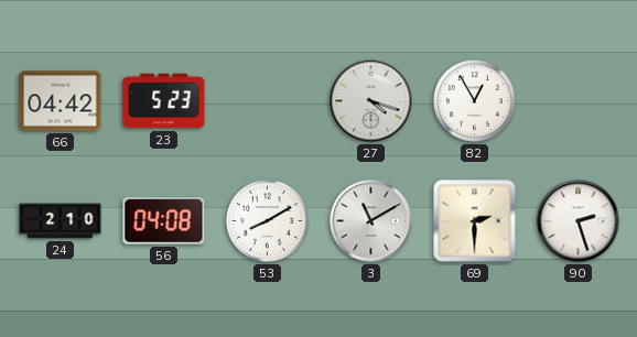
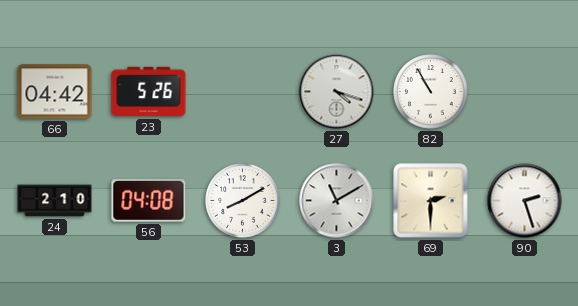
23: 5:23 -> 5:26
82: 12:55 -> 10:55
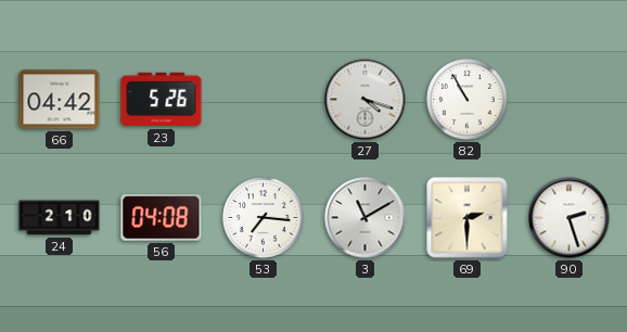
53: 8:10 -> 7:16
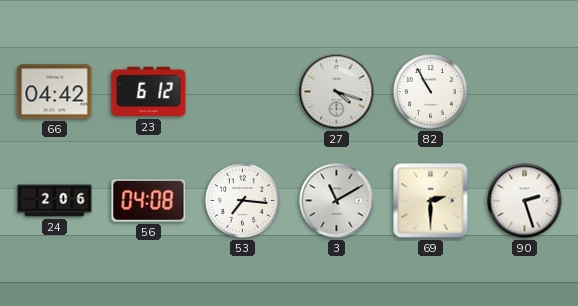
23: 5:26 -> 6:12
24: 2:10 -> 2:06
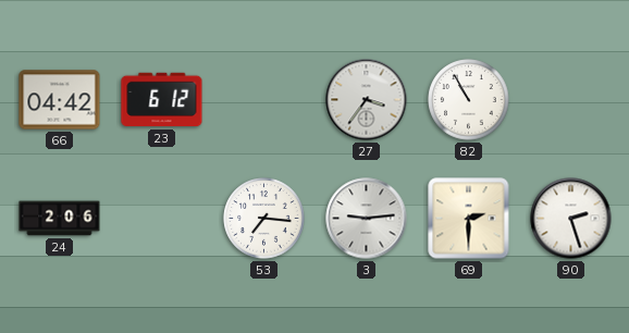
27: 4:18 -> 3:36
56: 04:08 -> none
3: 11:10 -> 9:14
